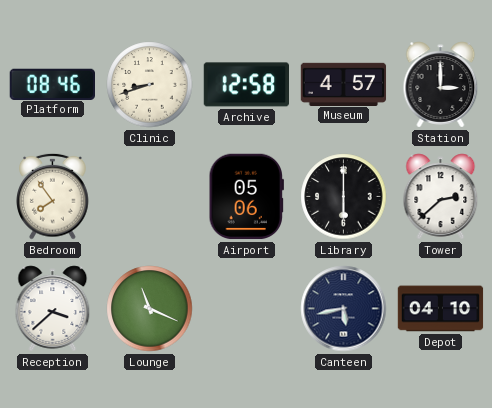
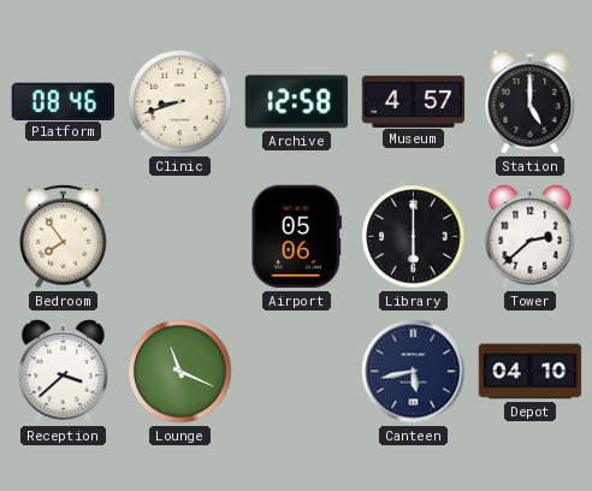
Station: 3:00 -> 5:00
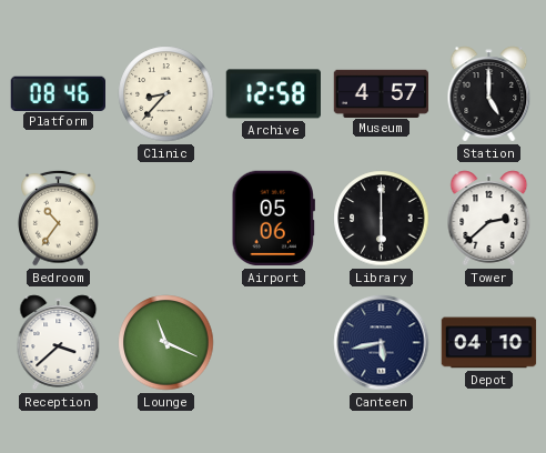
Clinic: 8:42 -> 8:37
Bedroom: 7:54 -> 10:36
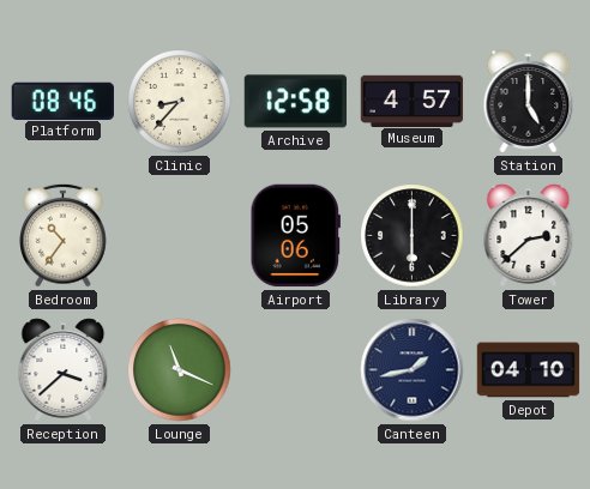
Canteen: 5:43 -> 1:43
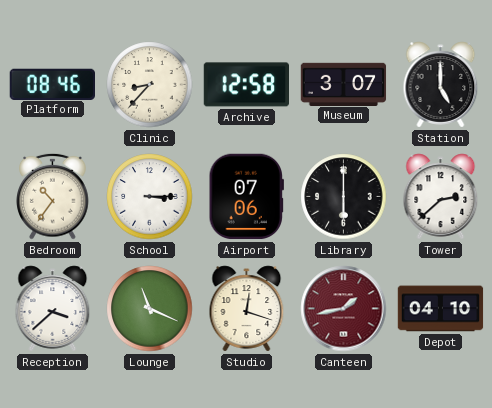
Museum: 4:57 -> 3:07
School: none -> 3:15
Airport: 05:06 -> 07:06
Studio: none -> 12:18
Canteen dial: navy -> burgundy
